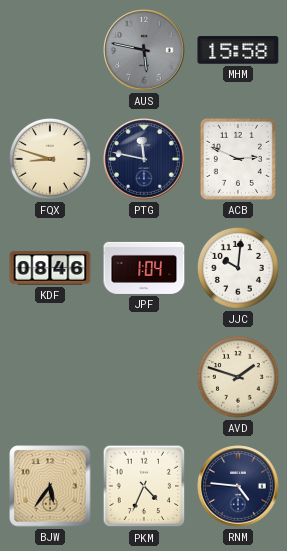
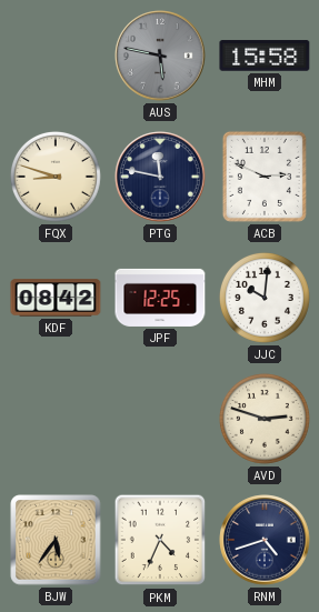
KDF: 08:46 -> 08:42
JPF: 1:04 -> 12:25
AVD: 1:48 -> 2:48
RNM: 4:46 -> 4:42
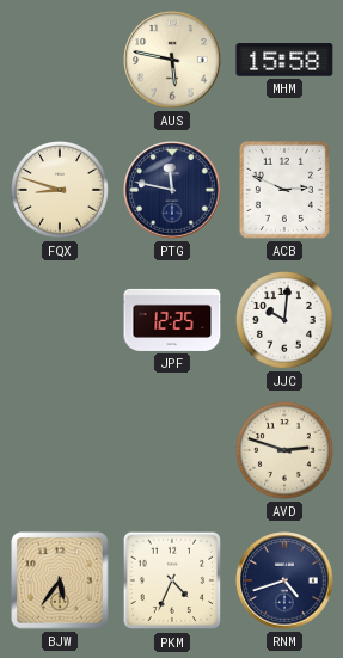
AUS dial: grey -> cream
KDF: 08:42 -> none
